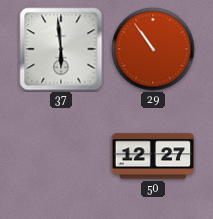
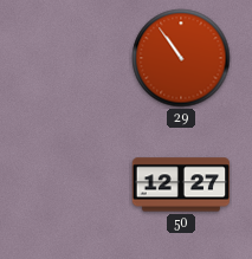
37: 5:59 -> none
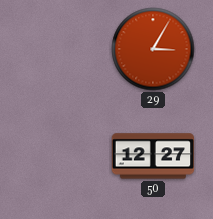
29: 10:54 -> 3:05
